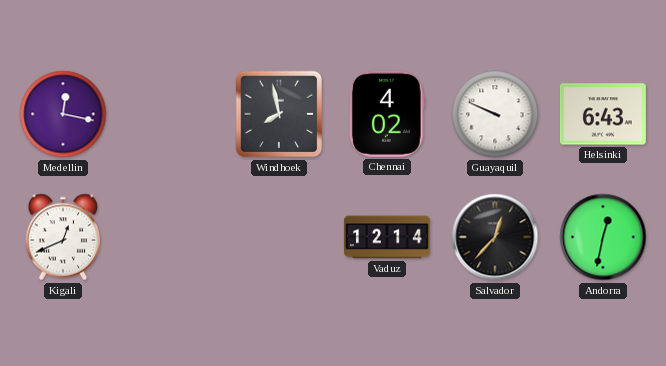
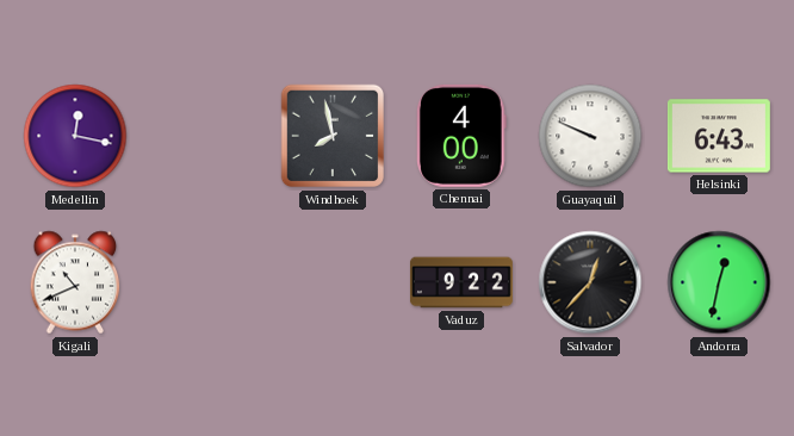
Chennai: 4:02 -> 4:00
Kigali: 12:41 -> 10:41
Vaduz: 12:14 -> 9:22
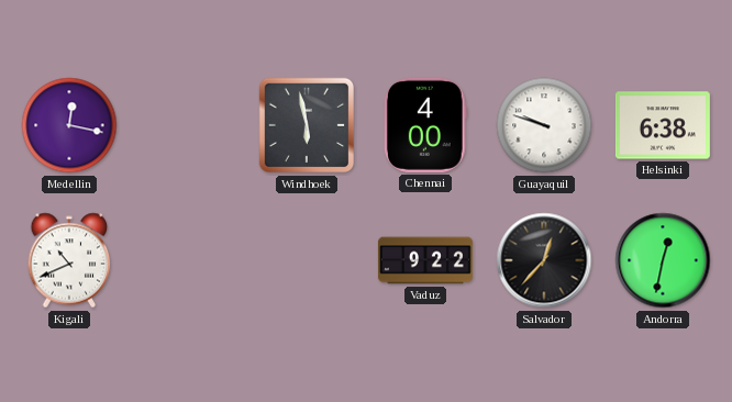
Windhoek: 7:58 -> 5:58
Guayaquil: 9:49 -> 9:48
Helsinki: 6:43 -> 6:38
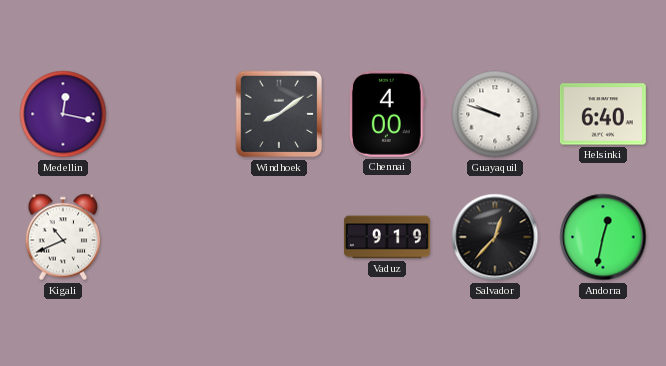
Windhoek: 5:58 -> 8:09
Helsinki: 6:38 -> 6:40
Vaduz: 9:22 -> 9:19
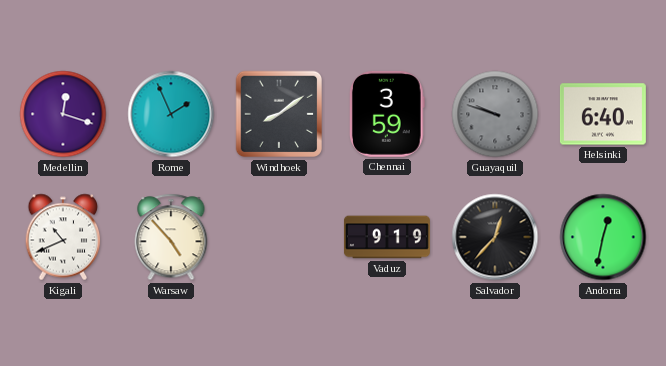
Medellin: 12:17 -> 12:18
Rome: none -> 1:56
Chennai: 4:00 -> 3:59
Guayaquil dial: white -> grey
Warsaw: none -> 4:53
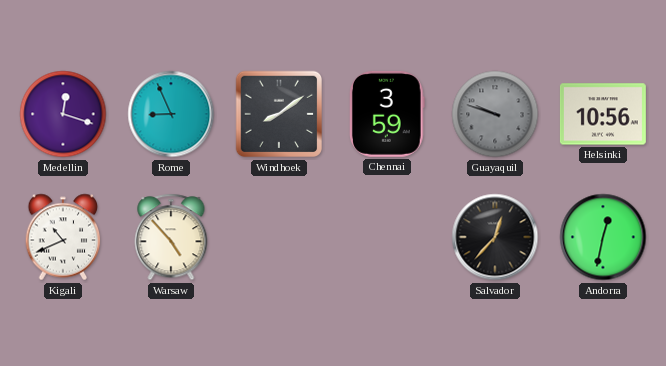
Rome: 1:56 -> 8:56
Helsinki: 6:40 -> 10:56
Vaduz: 9:19 -> none
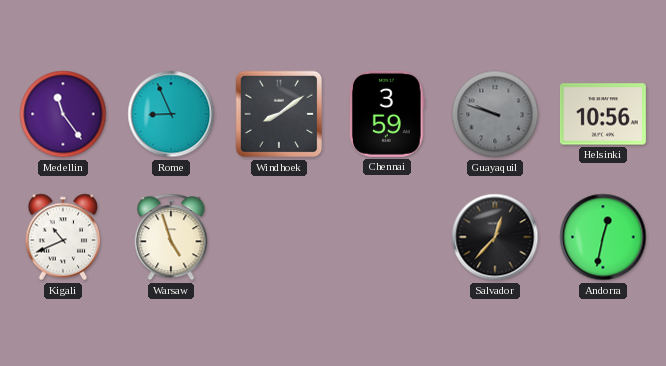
Medellin: 12:18 -> 11:24
Warsaw: 4:53 -> 4:57
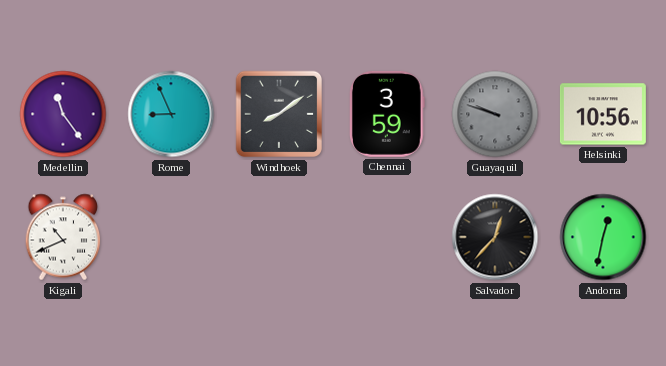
Warsaw: 4:57 -> none
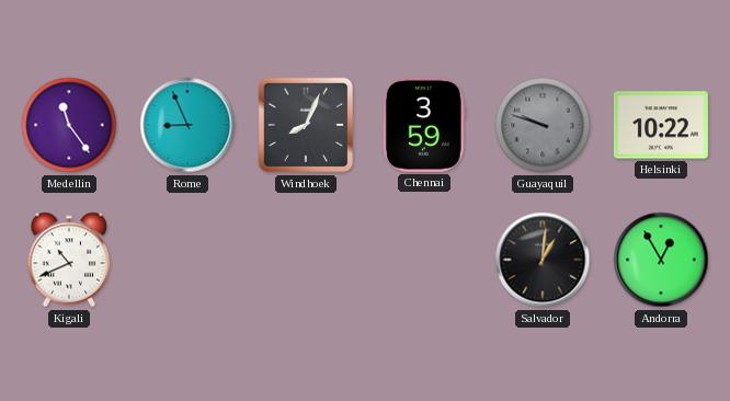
Windhoek: 8:09 -> 8:04
Helsinki: 10:56 -> 10:22
Salvador: 12:37 -> 1:01
Andorra: 12:32 -> 12:55
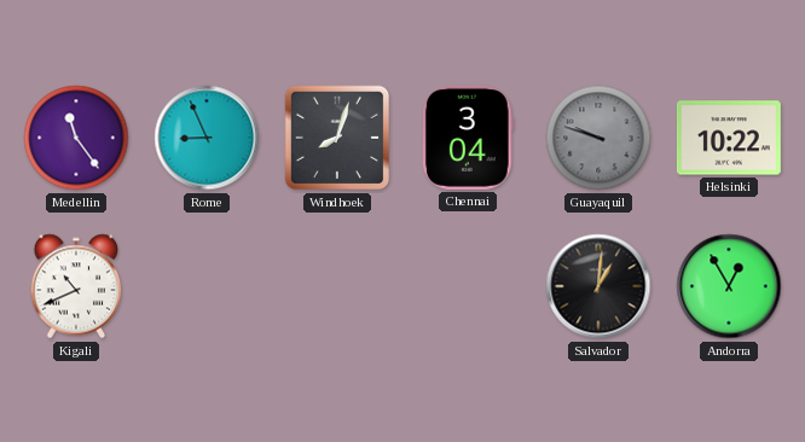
Windhoek: 8:04 -> 8:03
Chennai: 3:59 -> 3:04
